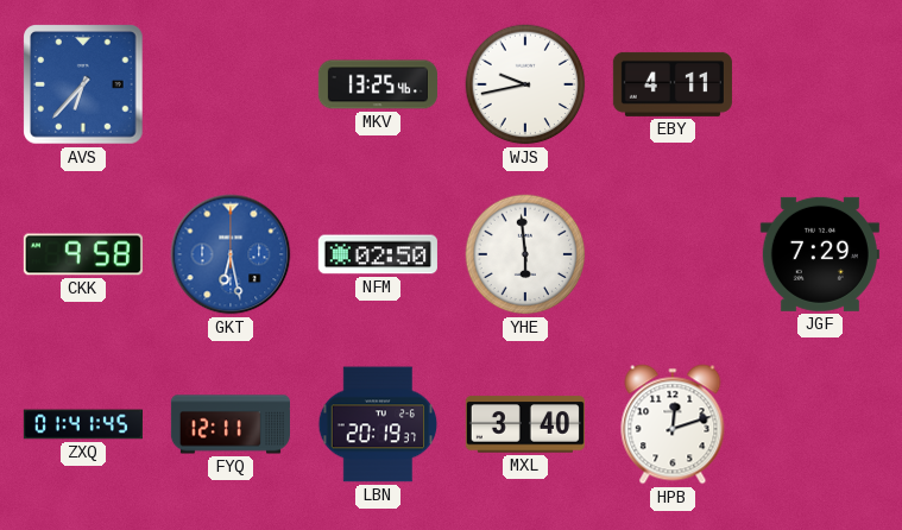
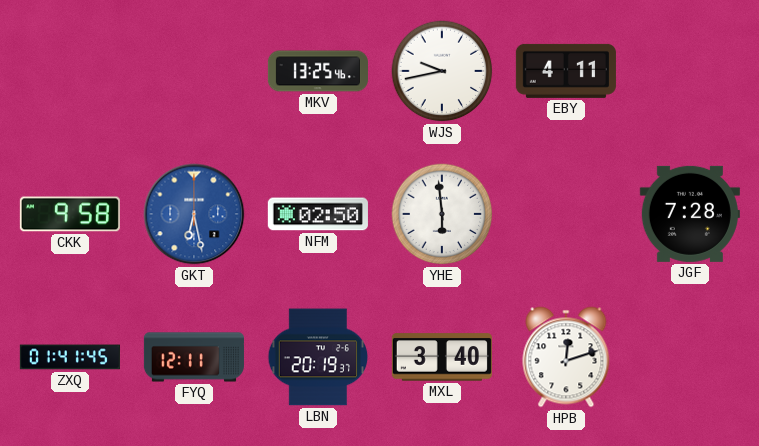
AVS: 6:37 -> none
JGF: 7:29 -> 7:28
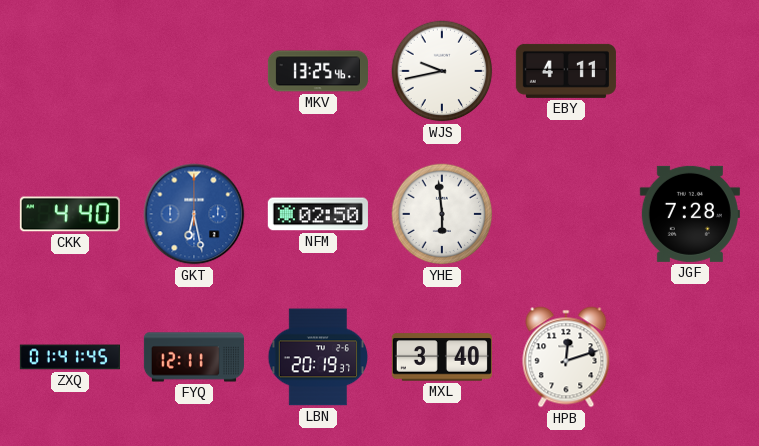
CKK: 9:58 -> 4:40
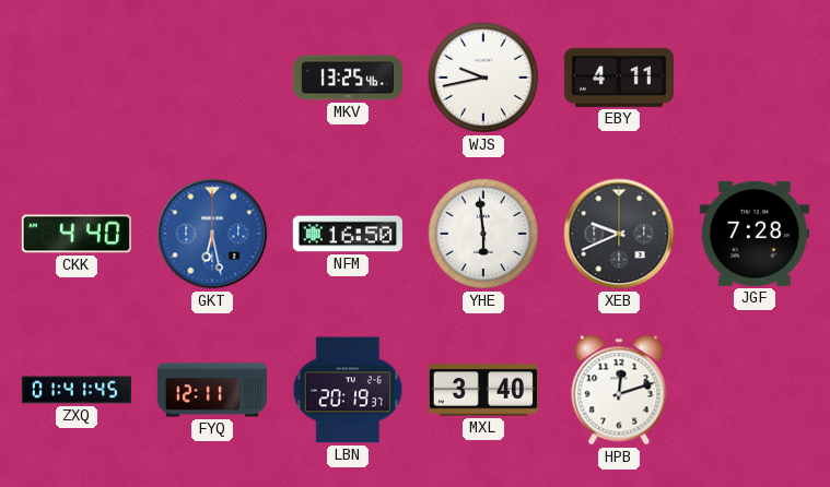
NFM: 02:50 -> 16:50
XEB: none -> 9:41
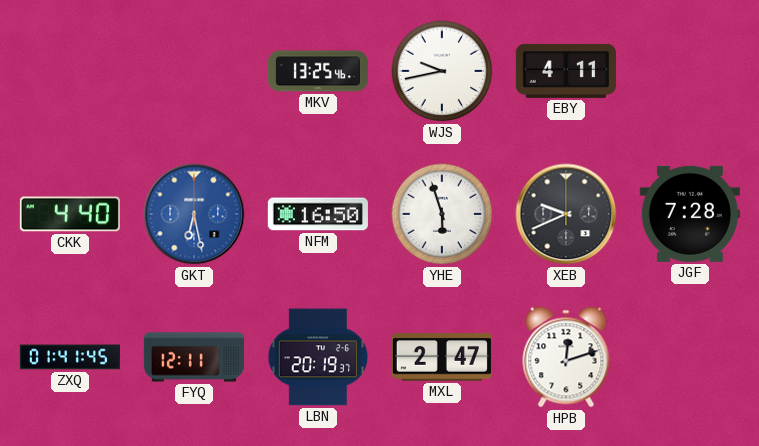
YHE: 5:59 -> 5:57
MXL: 3:40 -> 2:47
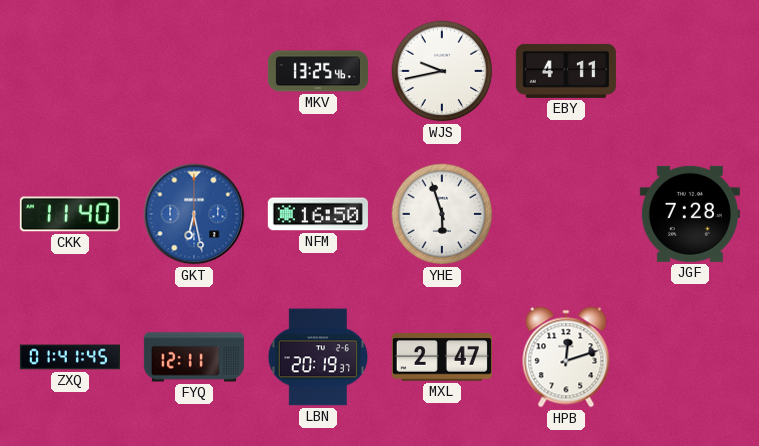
CKK: 4:40 -> 11:40
XEB: 9:41 -> none
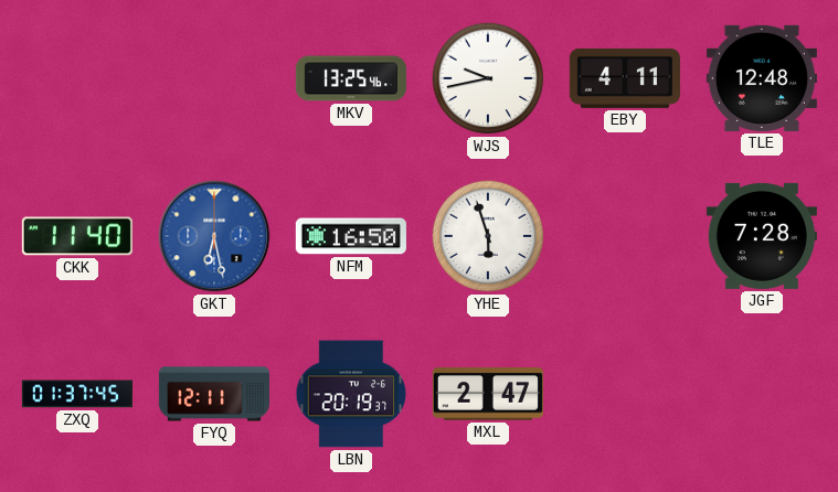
TLE: none -> 12:48
ZXQ: 01:41 -> 01:37
HPB: 12:12 -> none
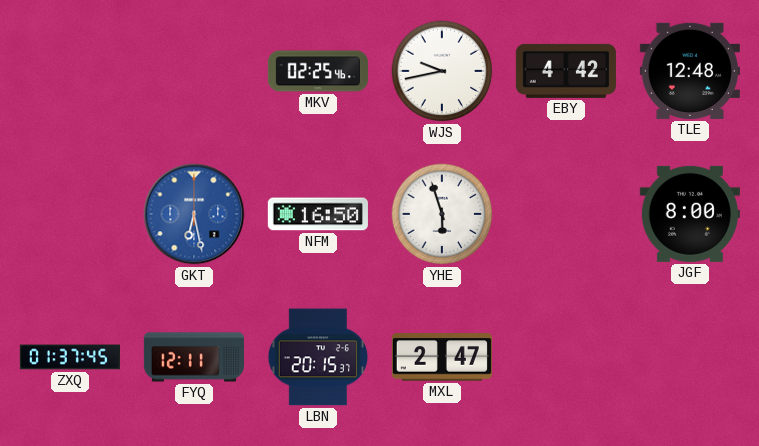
MKV: 13:25 -> 02:25
EBY: 4:11 -> 4:42
CKK: 11:40 -> none
JGF: 7:28 -> 8:00
LBN: 20:19 -> 20:15
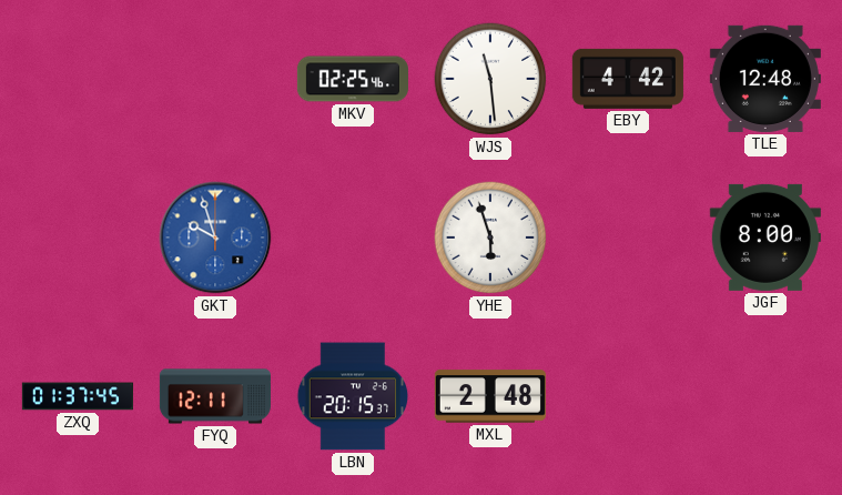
WJS: 9:43 -> 11:29
GKT: 6:28 -> 9:57
NFM: 16:50 -> none
MXL: 2:47 -> 2:48
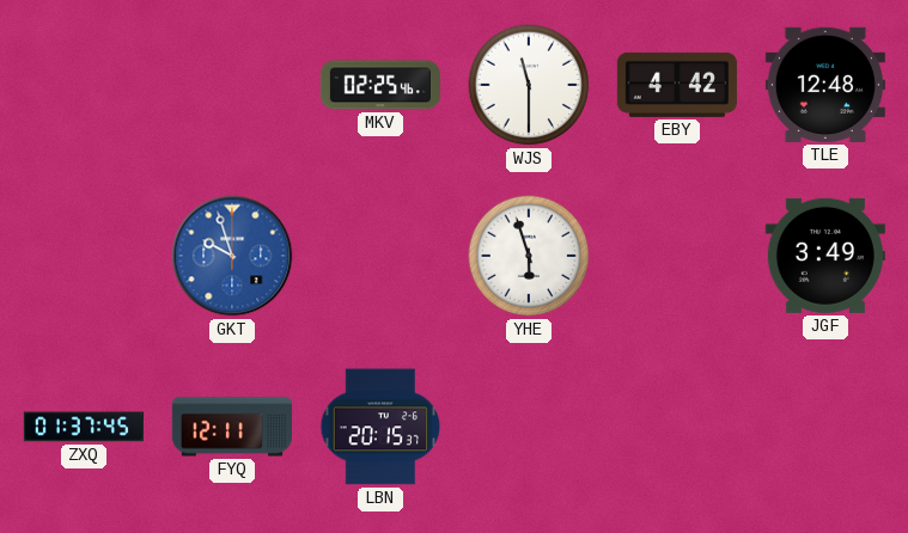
WJS: 11:29 -> 11:30
JGF: 8:00 -> 3:49
MXL: 2:48 -> none
